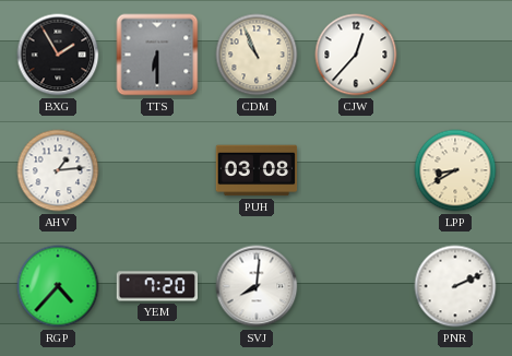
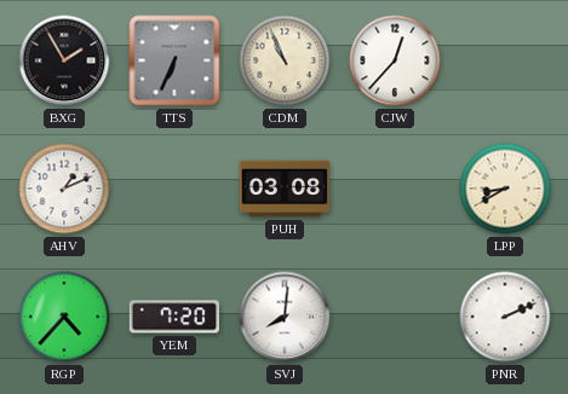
TTS: 6:30 -> 6:34
AHV: 1:14 -> 1:11
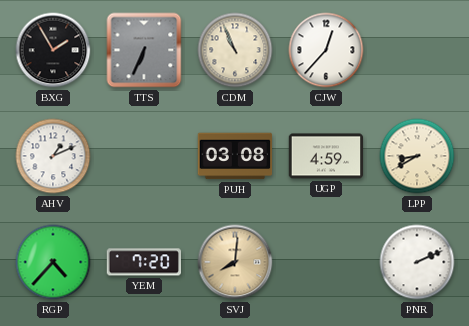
UGP: none -> 4:59
SVJ dial: white -> champagne
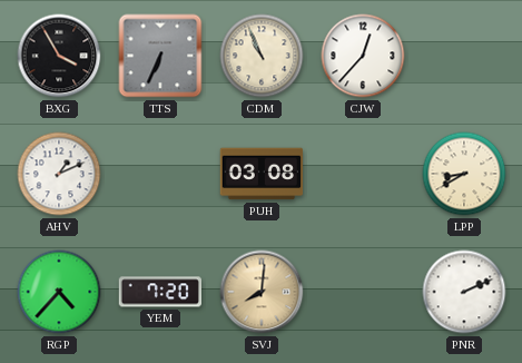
BXG: 1:55 -> 3:55
UGP: 4:59 -> none
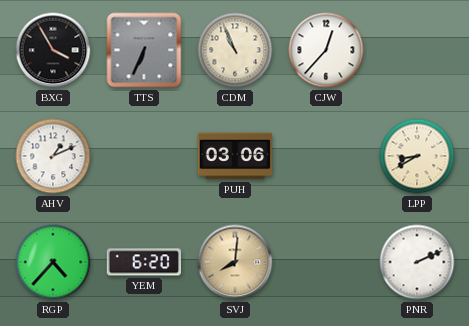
PUH: 03:08 -> 03:06
YEM: 7:20 -> 6:20
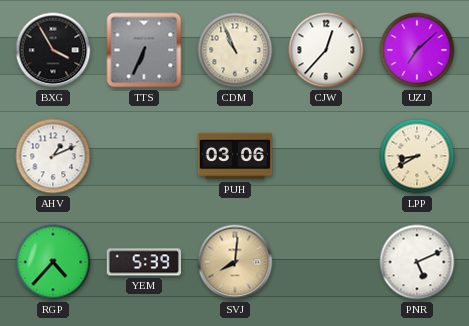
UZJ: none -> 7:08
YEM: 6:20 -> 5:39
PNR: 2:11 -> 5:11
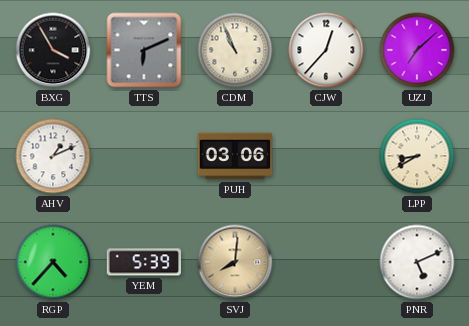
TTS: 6:34 -> 6:11
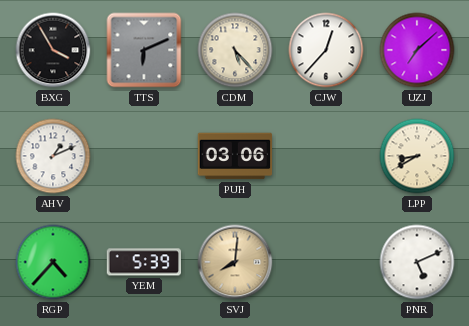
CDM: 10:56 -> 5:23
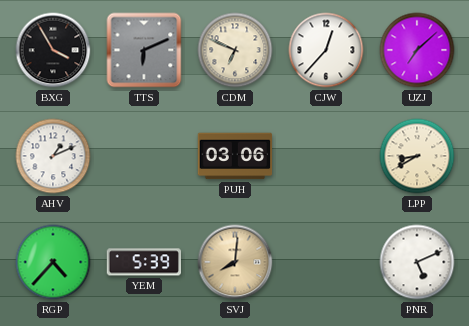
CDM: 5:23 -> 6:49
